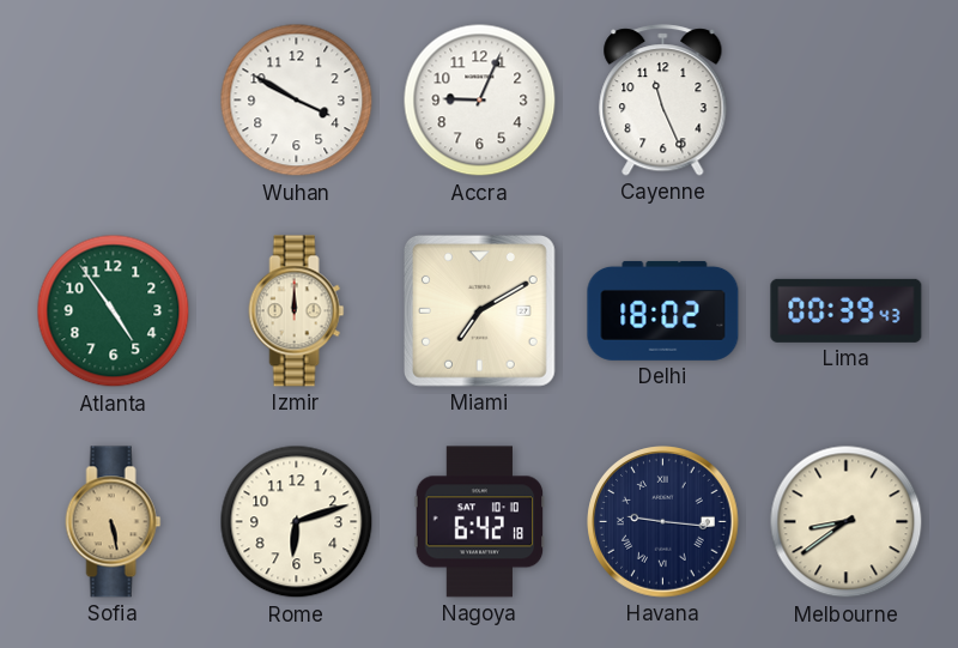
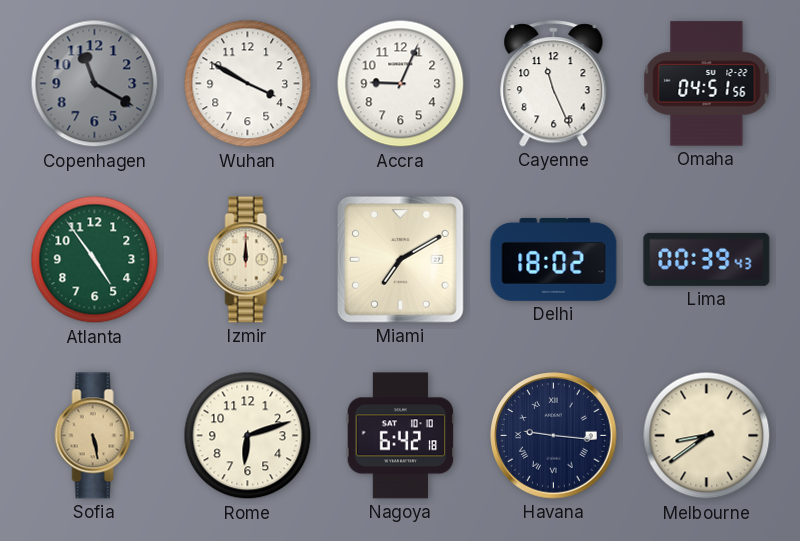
Copenhagen: none -> 11:20
Omaha: none -> 04:51
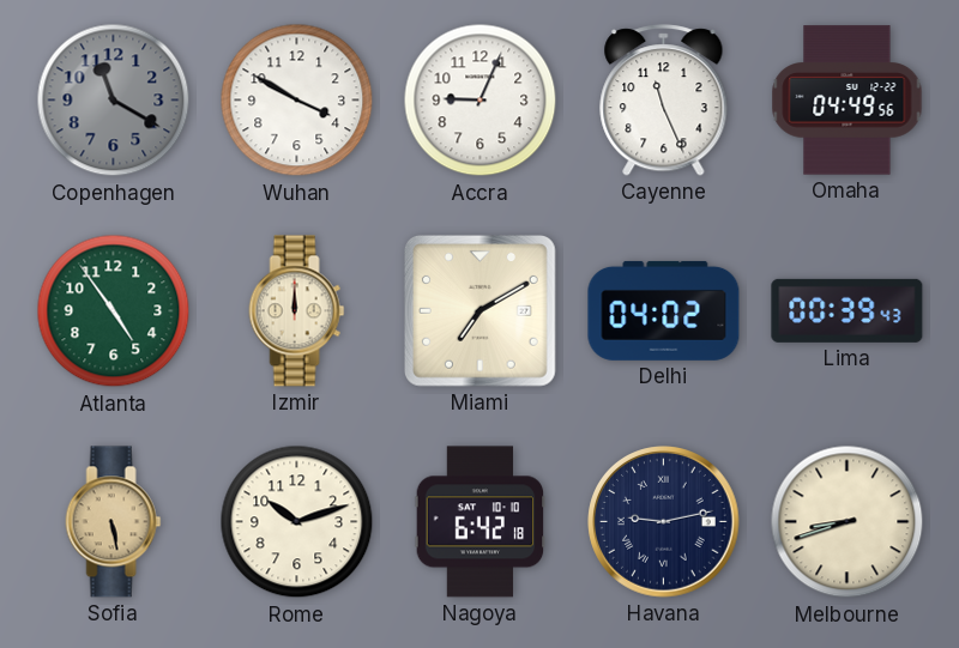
Omaha: 04:51 -> 04:49
Delhi: 18:02 -> 04:02
Rome: 6:12 -> 10:12
Havana: 9:16 -> 9:13
Melbourne: 8:39 -> 8:42
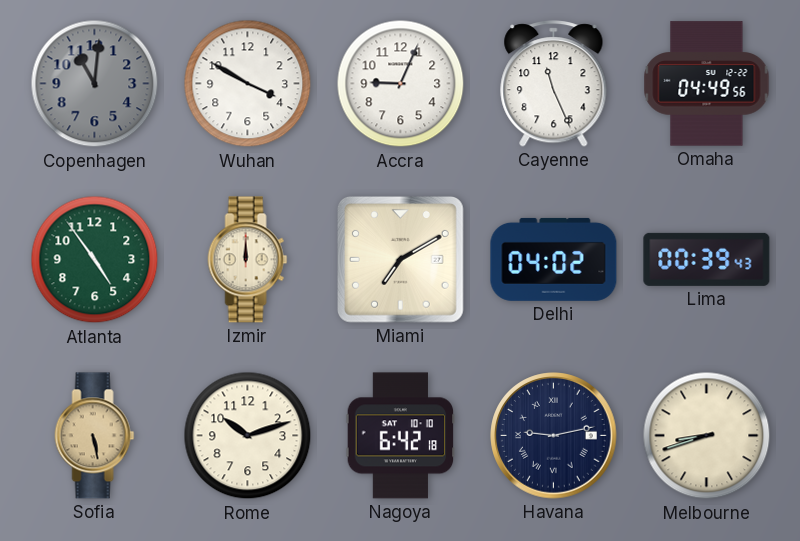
Copenhagen: 11:20 -> 11:01
